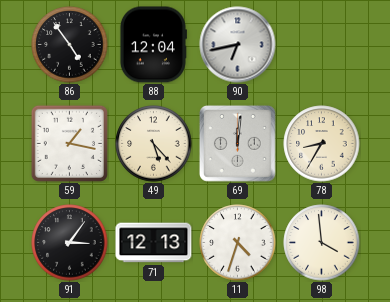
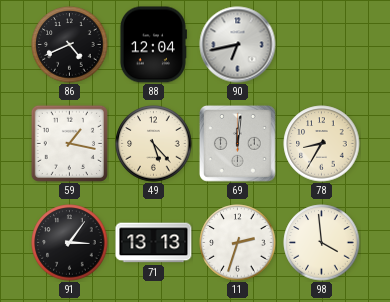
86: 4:54 -> 4:41
71: 12:13 -> 13:13
11: 4:33 -> 2:33
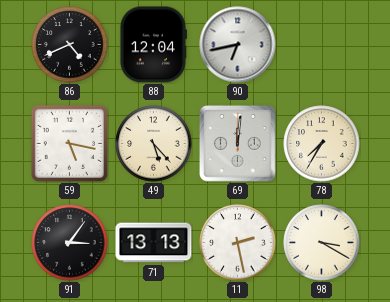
59: 1:17 -> 5:17
78: 8:35 -> 7:35
11: 2:33 -> 2:28
98: 3:59 -> 3:20
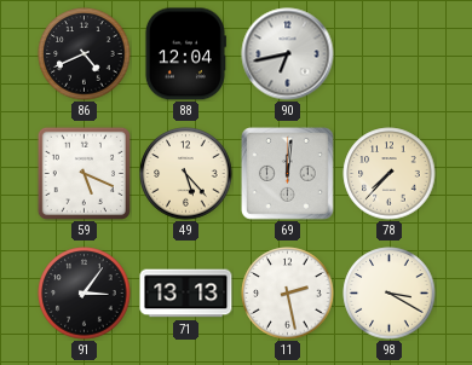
59: 5:17 -> 5:19
78: 7:35 -> 7:37
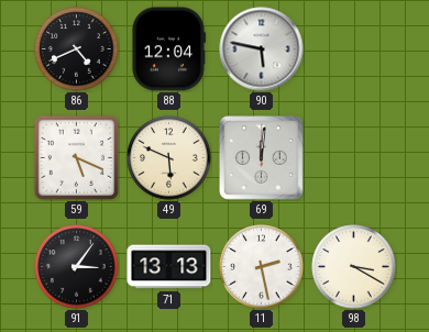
90: 6:43 -> 5:47
49: 5:23 -> 5:49
78: 7:37 -> none
